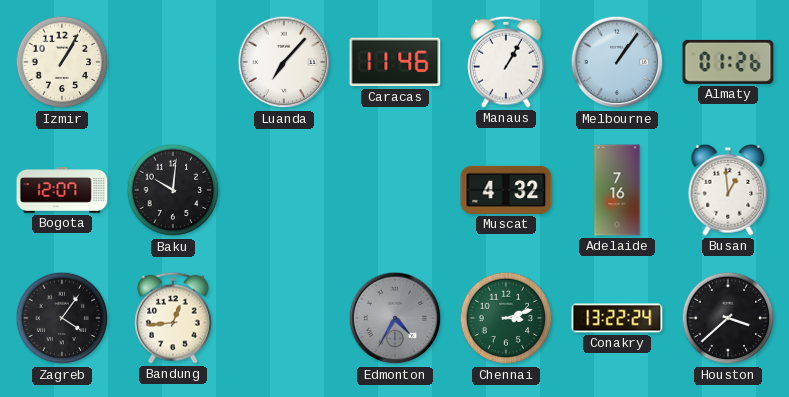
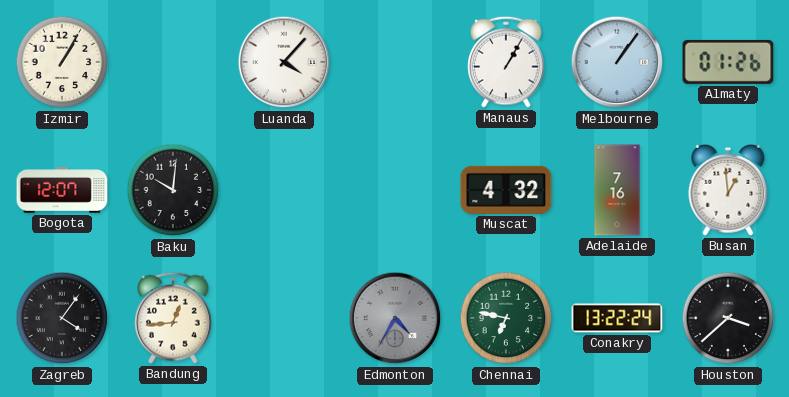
Luanda: 7:07 -> 4:07
Caracas: 11:46 -> none
Chennai: 3:12 -> 6:47
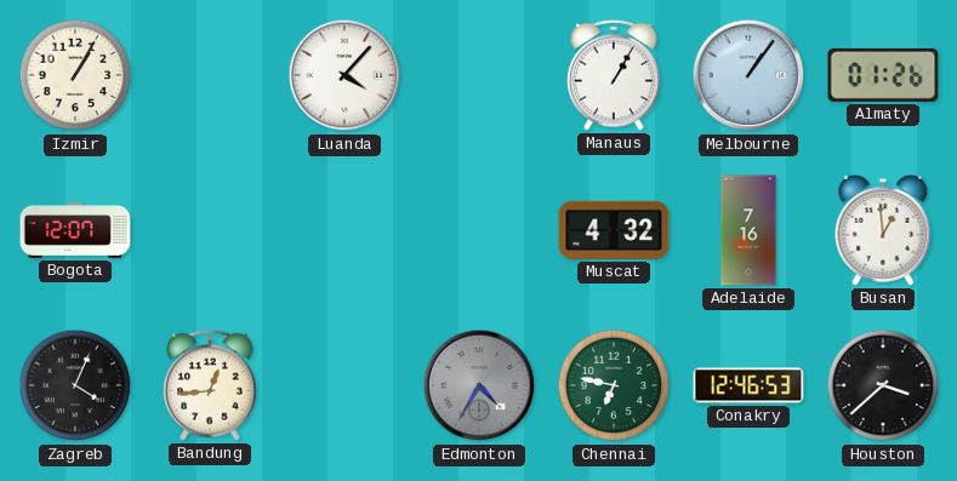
Baku: 10:01 -> none
Zagreb: 4:06 -> 4:04
Conakry: 13:22 -> 12:46
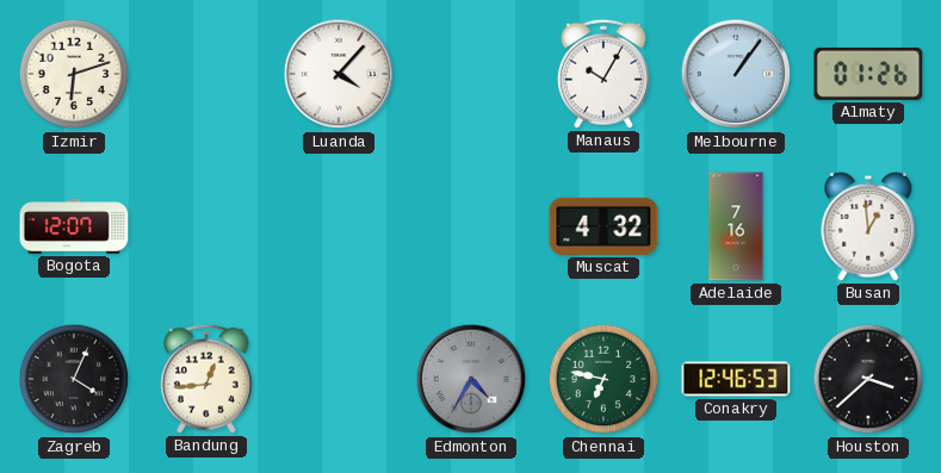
Izmir: 1:05 -> 6:12
Manaus: 1:05 -> 10:05
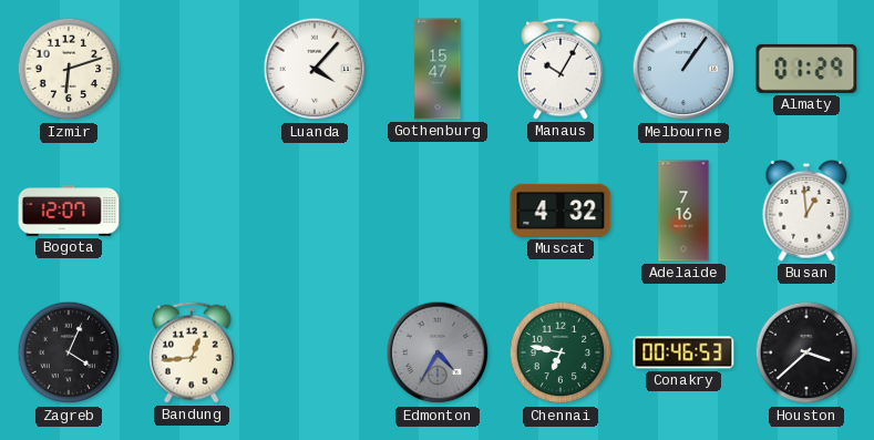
Gothenburg: none -> 15:47
Almaty: 01:26 -> 01:29
Conakry: 12:46 -> 00:46
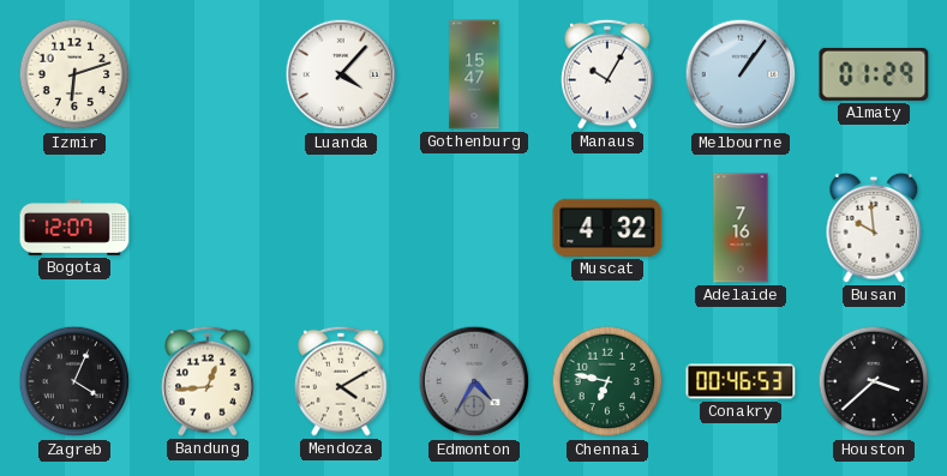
Busan: 12:59 -> 9:59
Mendoza: none -> 4:10
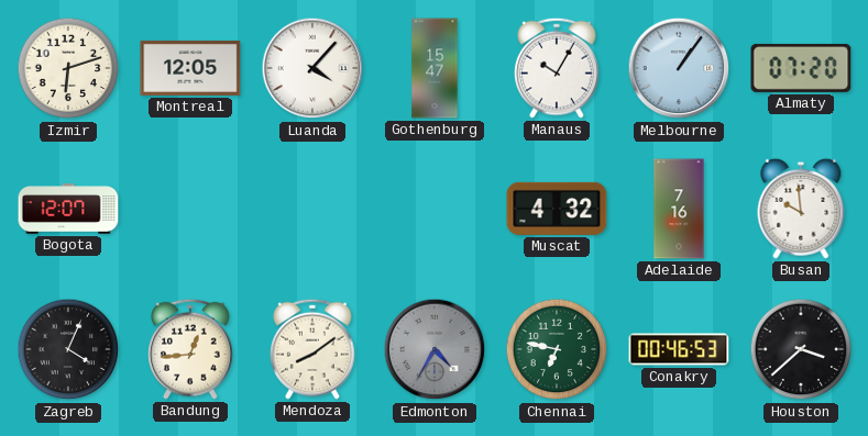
Montreal: none -> 12:05
Almaty: 01:29 -> 07:20
Mendoza: 4:10 -> 8:09
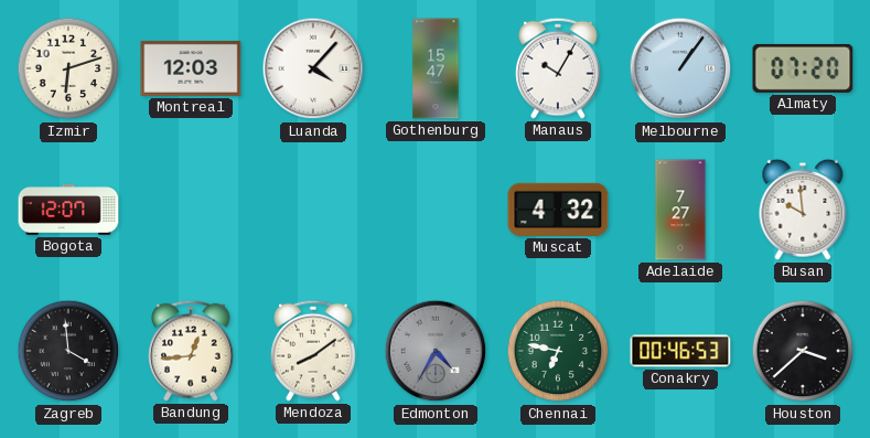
Montreal: 12:05 -> 12:03
Adelaide: 7:16 -> 7:27
Zagreb: 4:04 -> 3:59
